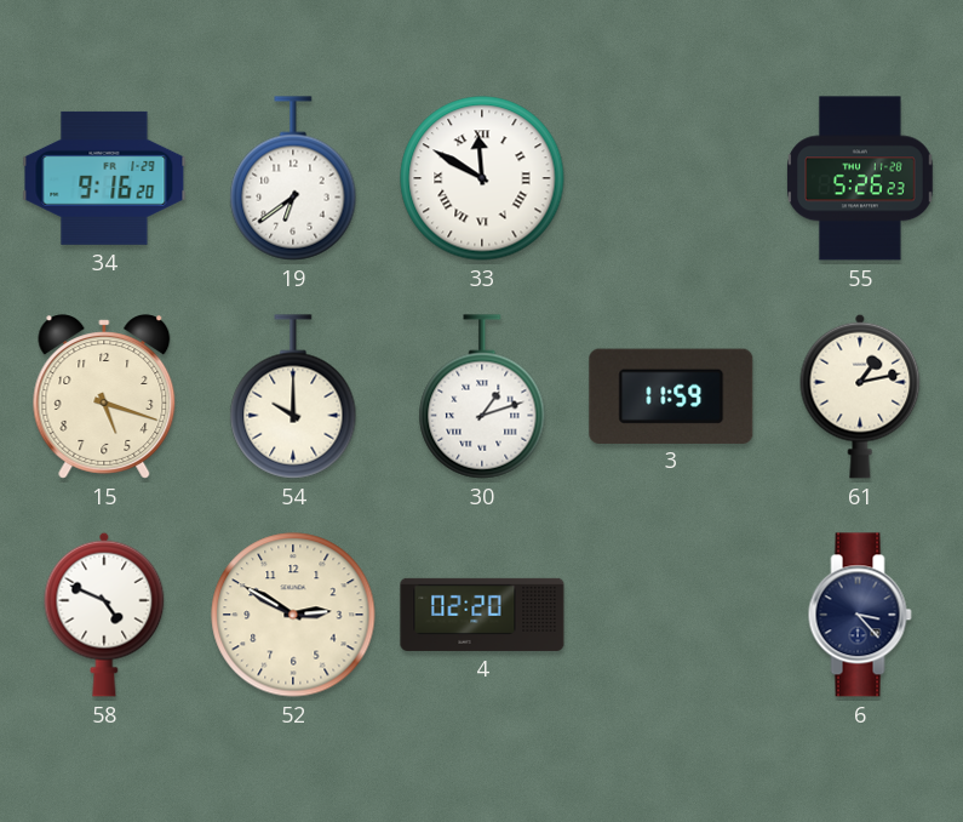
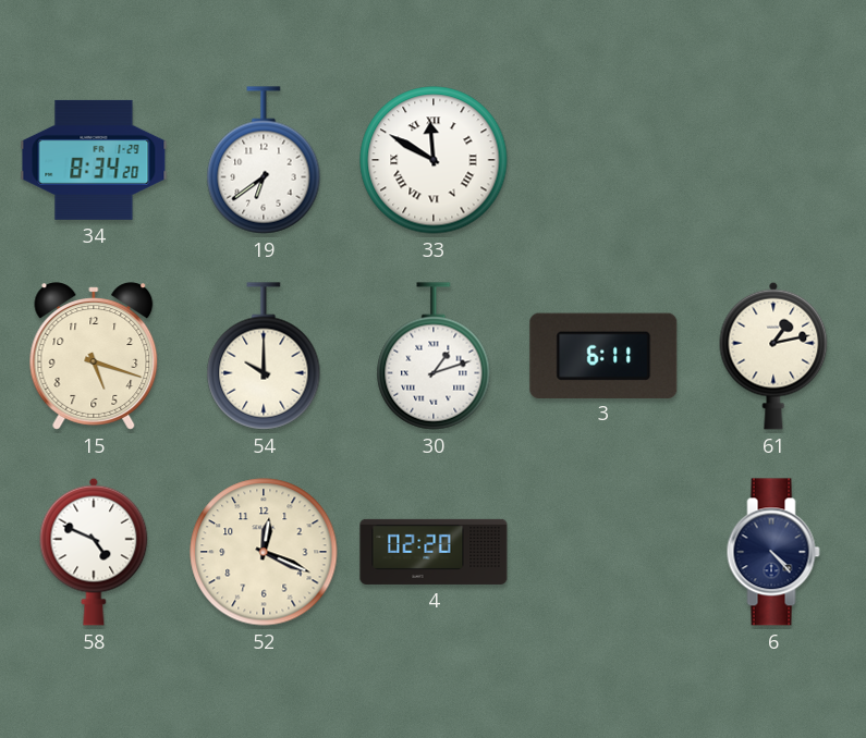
34: 9:16 -> 8:34
55: 5:26 -> none
3: 11:59 -> 6:11
52: 2:50 -> 12:19
6: 3:23 -> 4:23
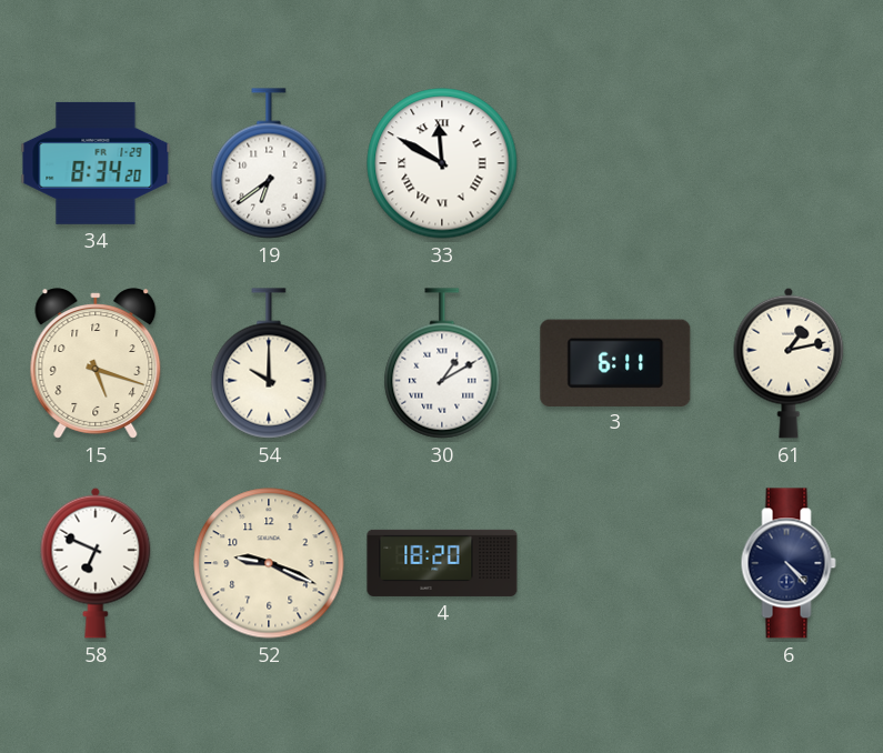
30: 1:12 -> 1:10
58: 4:49 -> 6:49
52: 12:19 -> 9:19
4: 02:20 -> 18:20
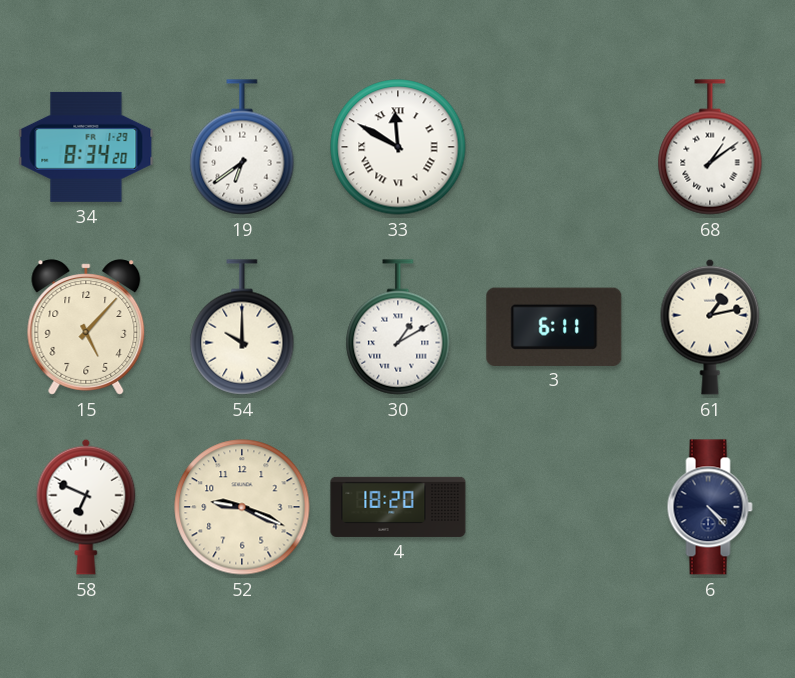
68: none -> 1:09
15: 5:18 -> 5:07
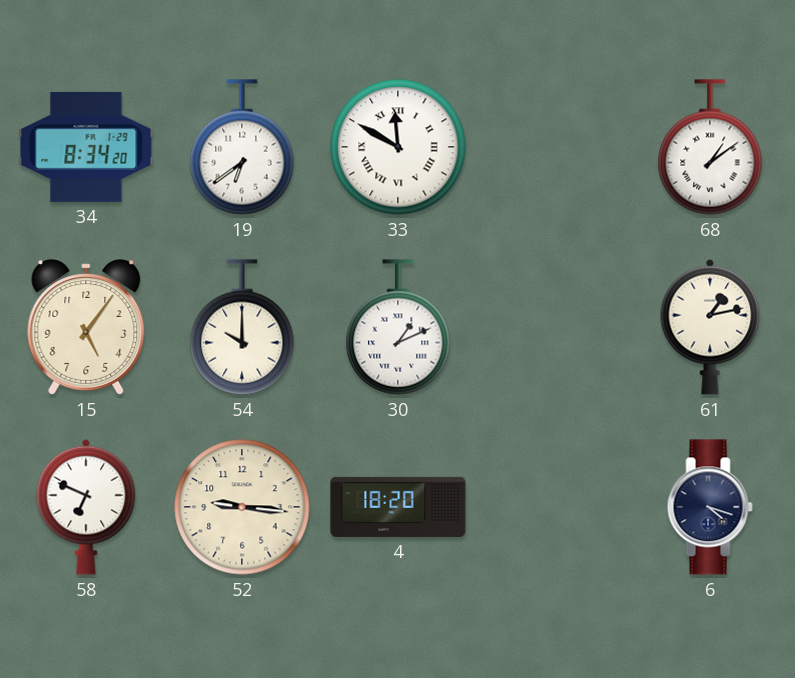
15: 5:07 -> 5:06
30: 1:10 -> 1:11
3: 6:11 -> none
52: 9:19 -> 9:16
6: 4:23 -> 4:18
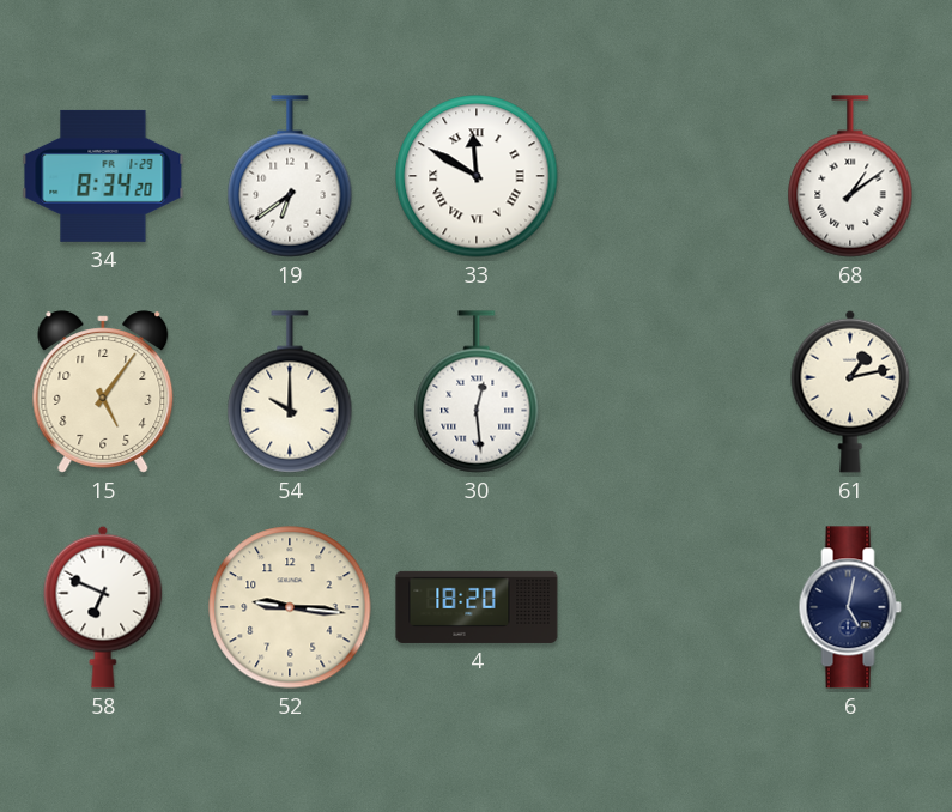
30: 1:11 -> 12:29
6: 4:18 -> 5:02
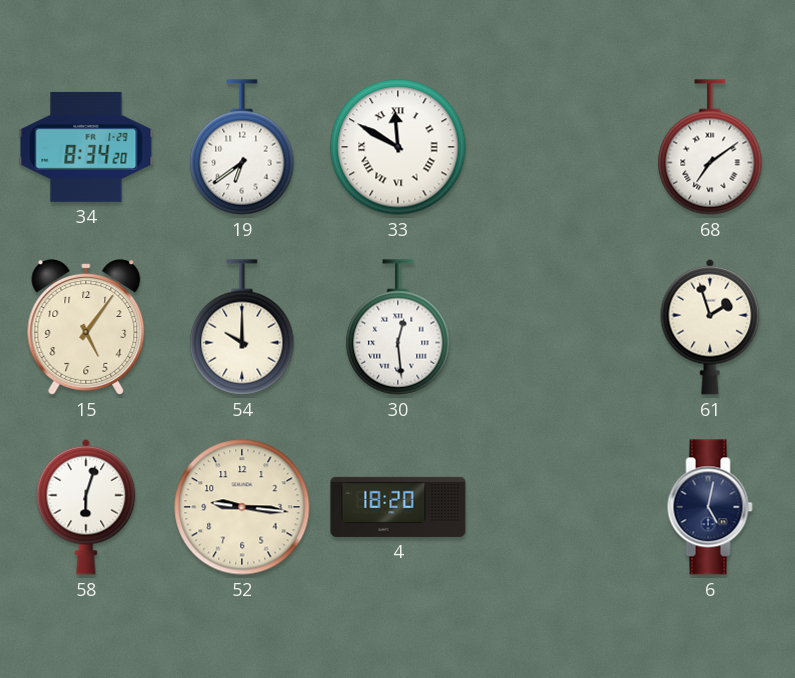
68: 1:09 -> 7:09
61: 1:13 -> 1:57
58: 6:49 -> 6:03
